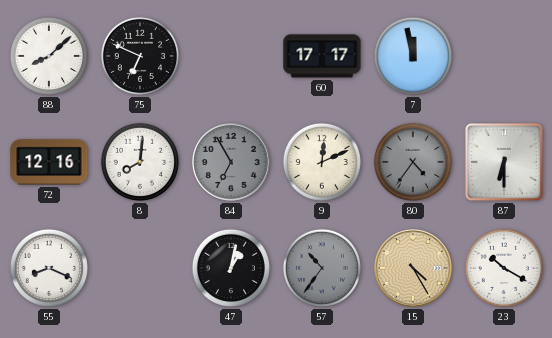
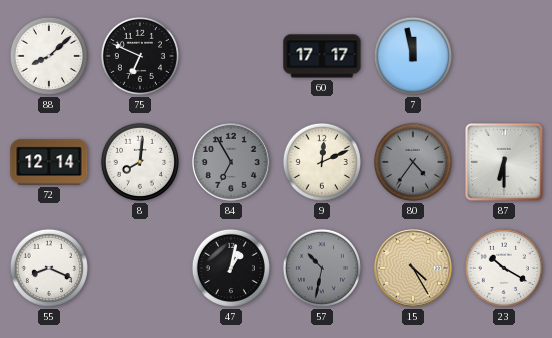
72: 12:16 -> 12:14
57: 10:36 -> 10:32
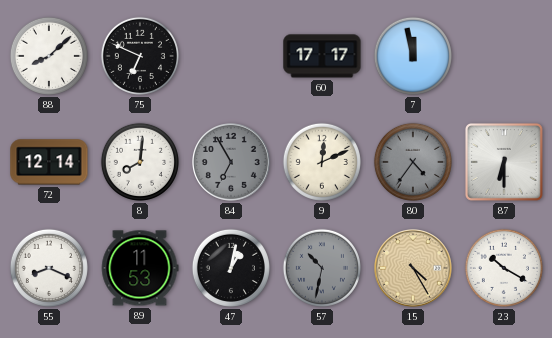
89: none -> 11:53
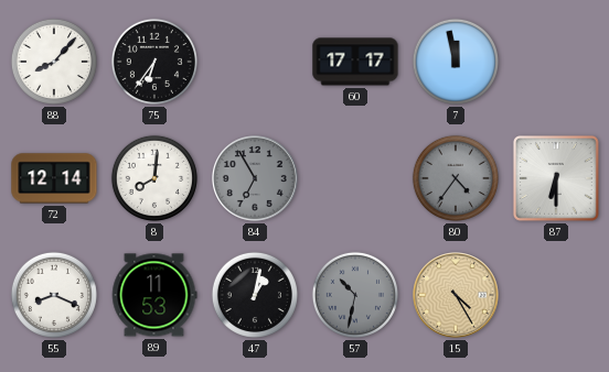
88: 8:08 -> 8:07
75: 6:49 -> 6:36
9: 12:11 -> none
23: 10:20 -> none
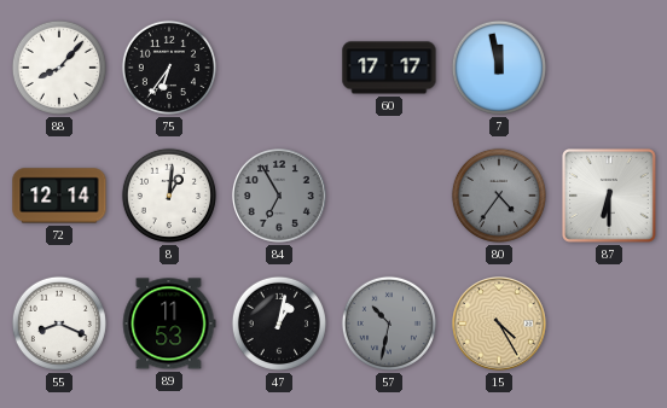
8: 8:01 -> 1:01
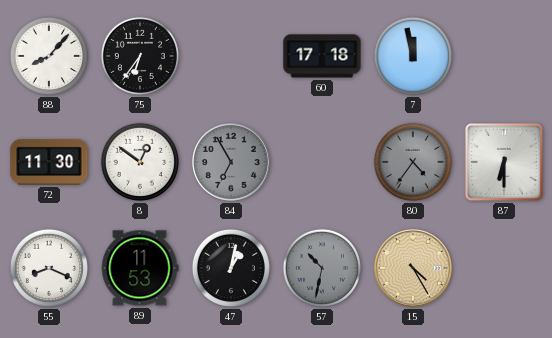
60: 17:17 -> 17:18
72: 12:14 -> 11:30
8: 1:01 -> 12:51
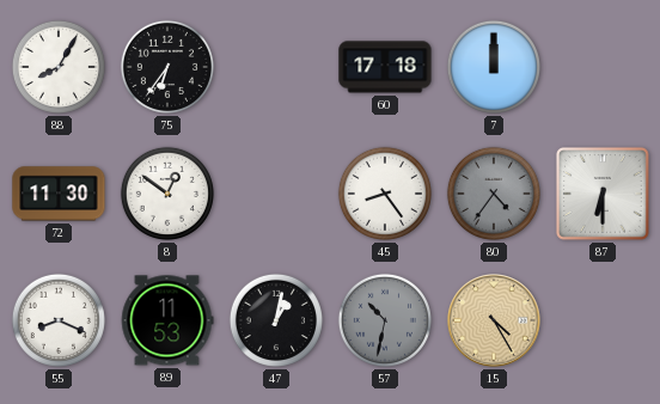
88: 8:07 -> 8:05
7: 11:58 -> 12:00
84: 6:55 -> none
45: none -> 8:24
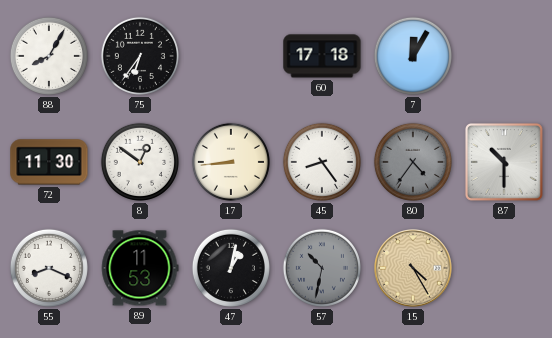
7: 12:00 -> 12:05
17: none -> 8:44
87: 6:30 -> 10:30
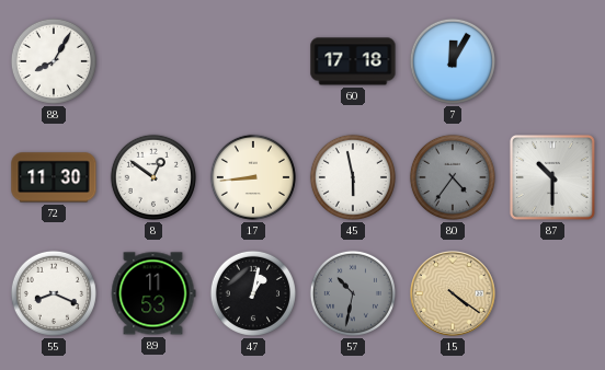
75: 6:36 -> none
45: 8:24 -> 5:58
15: 4:25 -> 4:21
